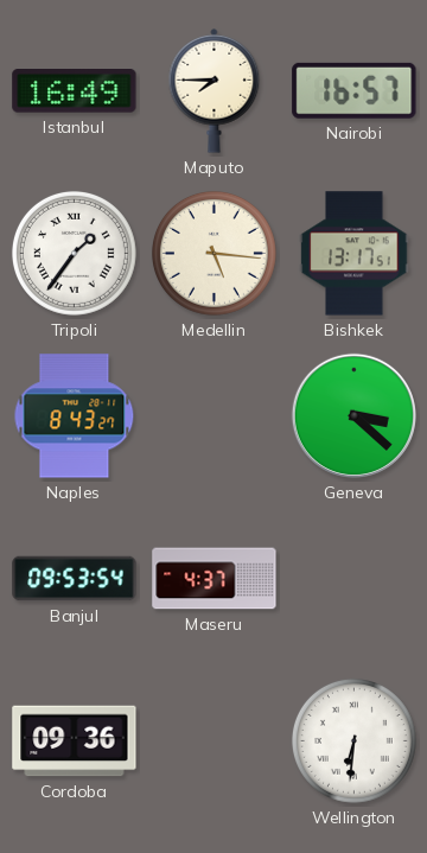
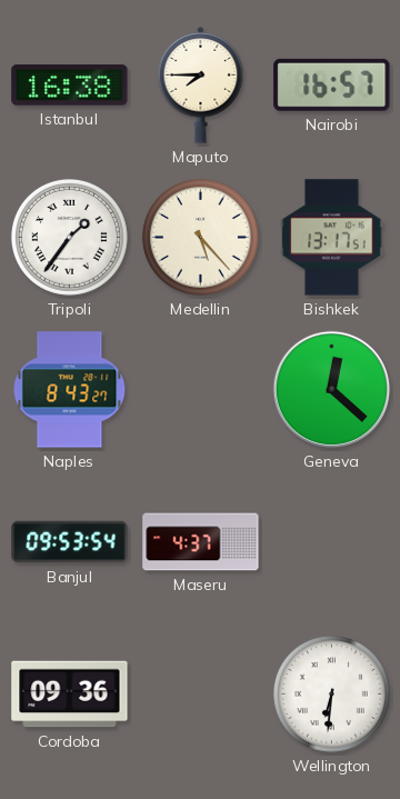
Istanbul: 16:49 -> 16:38
Medellin: 5:16 -> 5:23
Geneva: 3:22 -> 12:22
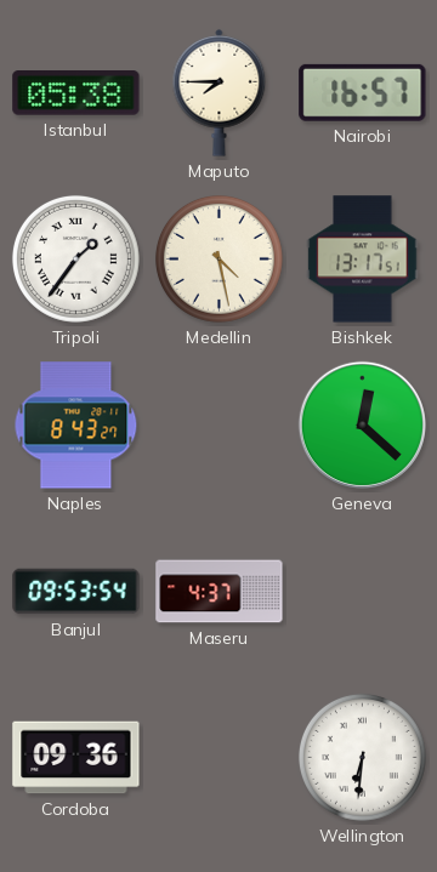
Istanbul: 16:38 -> 05:38
Medellin: 5:23 -> 4:28
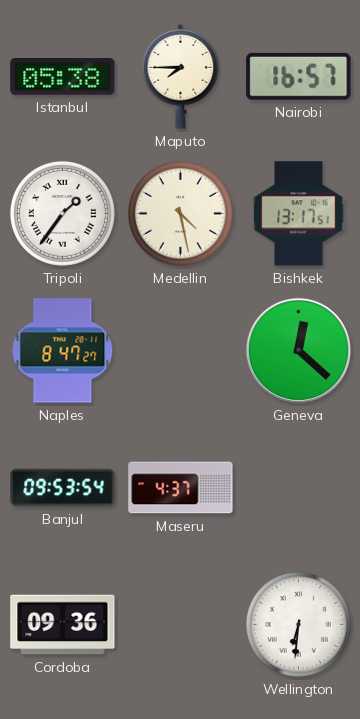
Naples: 8:43 -> 8:47
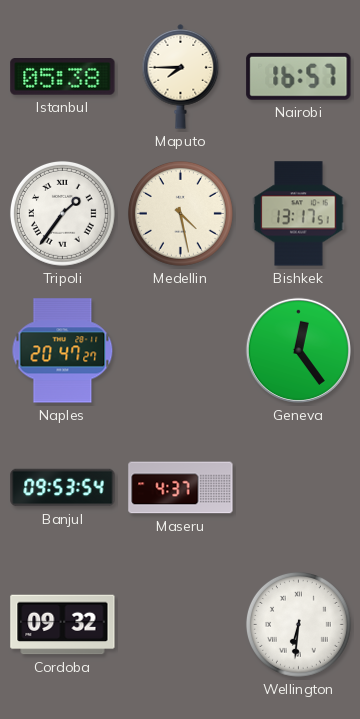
Naples: 8:47 -> 20:47
Geneva: 12:22 -> 12:24
Cordoba: 09:36 -> 09:32
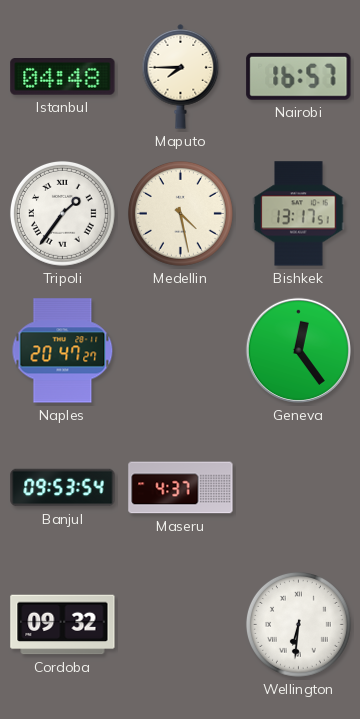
Istanbul: 05:38 -> 04:48
